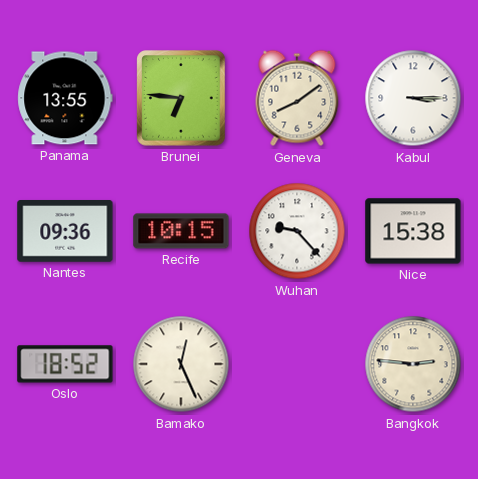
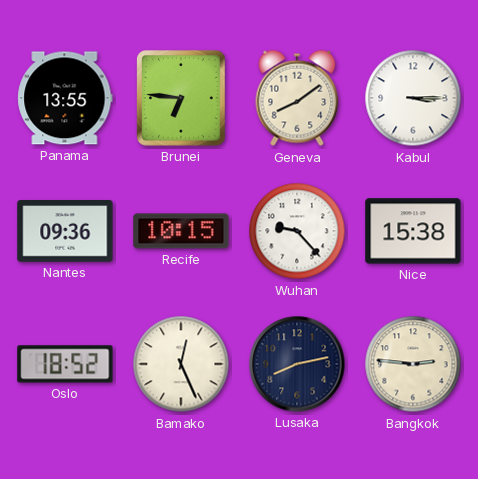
Lusaka: none -> 8:13
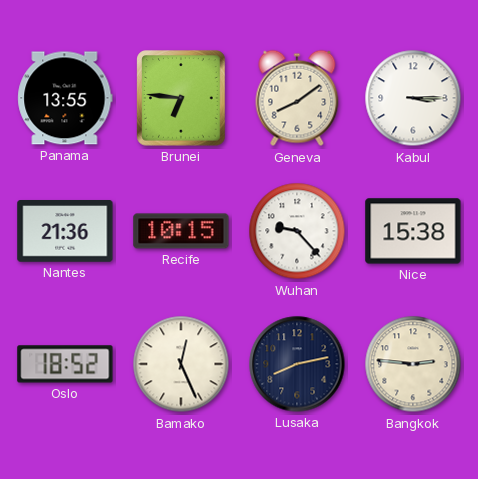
Nantes: 09:36 -> 21:36
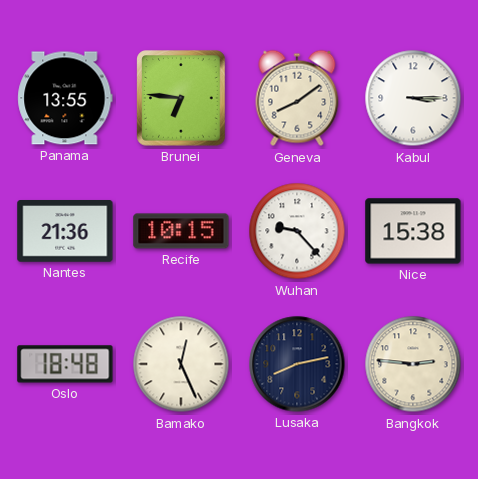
Oslo: 18:52 -> 18:48
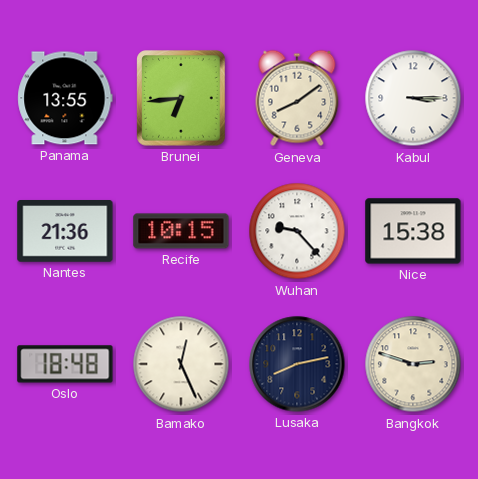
Brunei: 6:46 -> 6:44
Bangkok: 2:46 -> 2:48
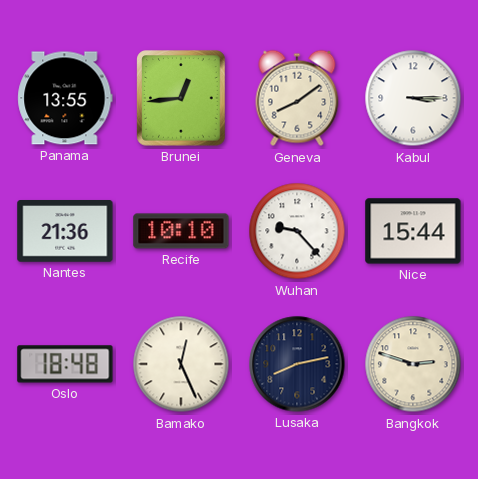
Brunei: 6:44 -> 12:44
Recife: 10:15 -> 10:10
Nice: 15:38 -> 15:44
